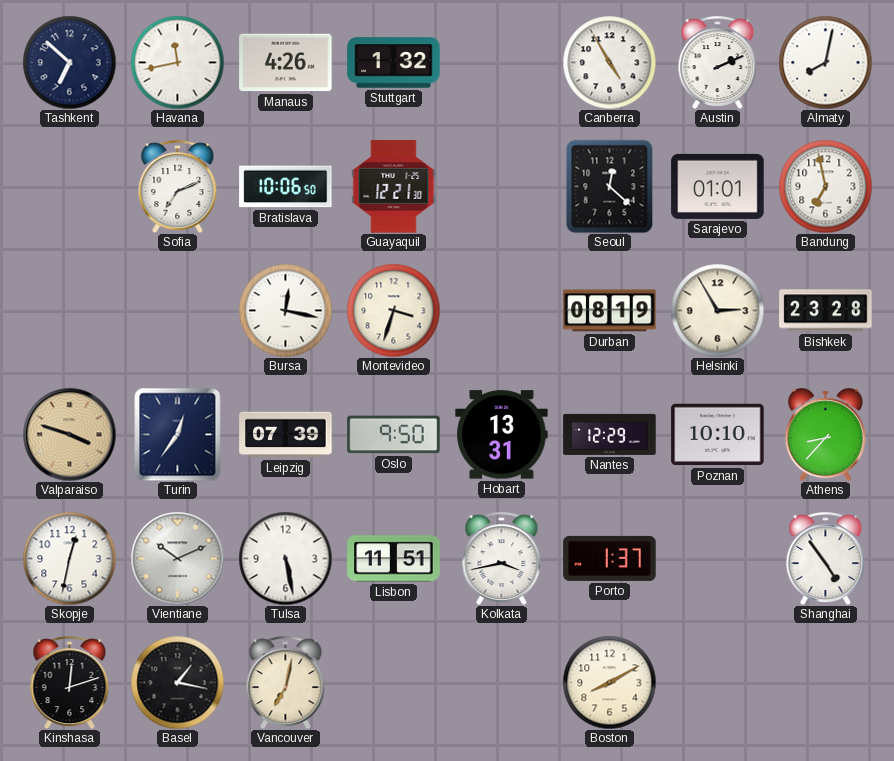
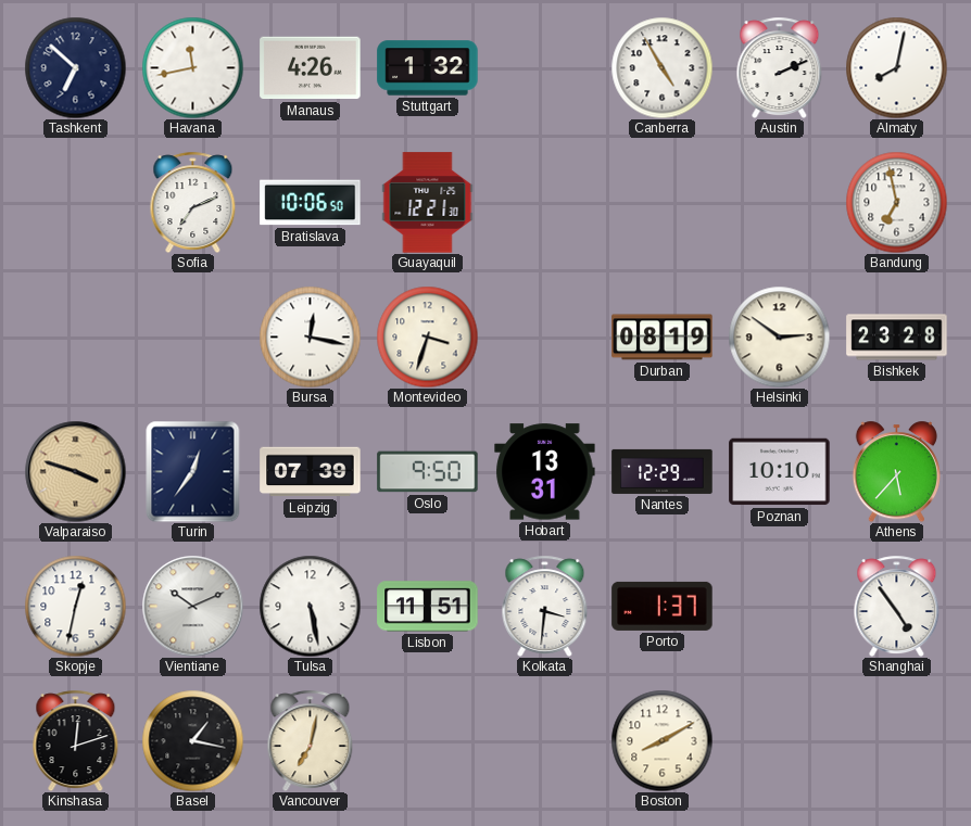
Seoul: 12:22 -> none
Sarajevo: 01:01 -> none
Helsinki: 2:55 -> 2:51
Athens: 8:37 -> 5:37
Kolkata: 3:43 -> 3:31
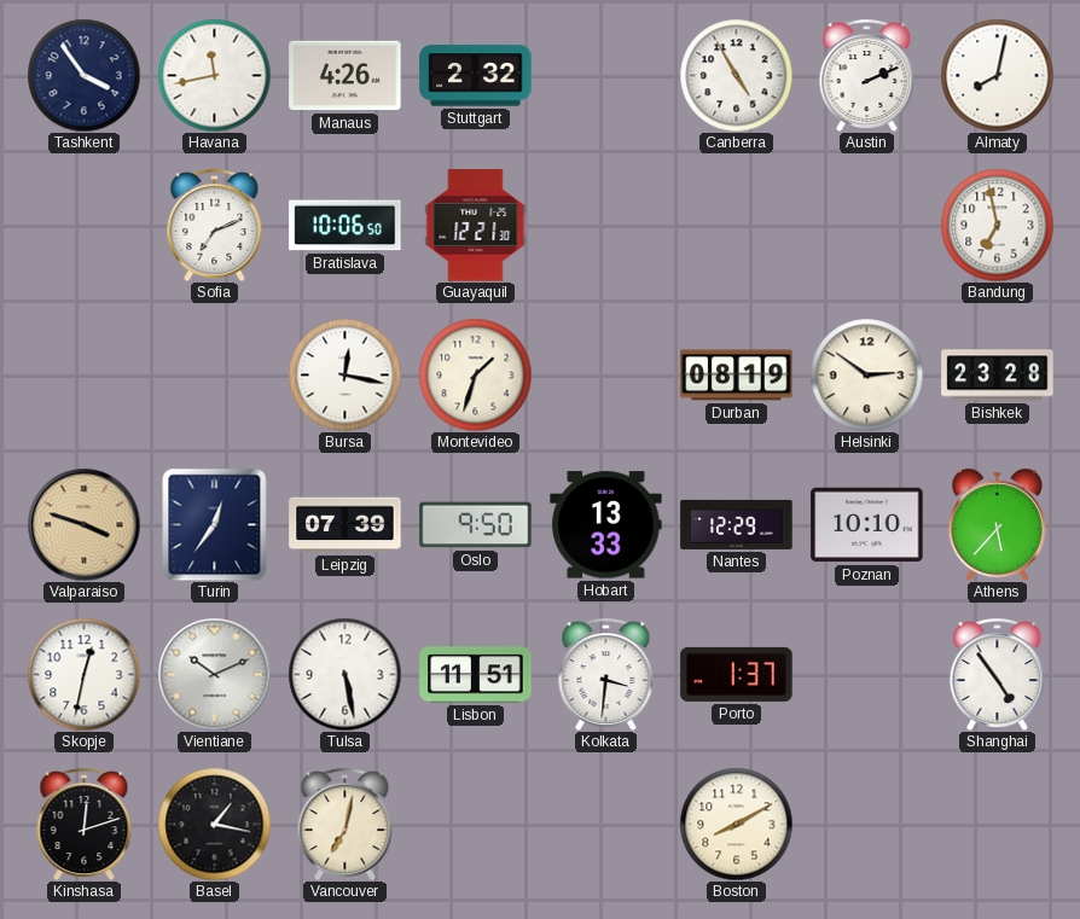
Tashkent: 6:52 -> 3:54
Stuttgart: 1:32 -> 2:32
Montevideo: 3:33 -> 1:33
Hobart: 13:31 -> 13:33
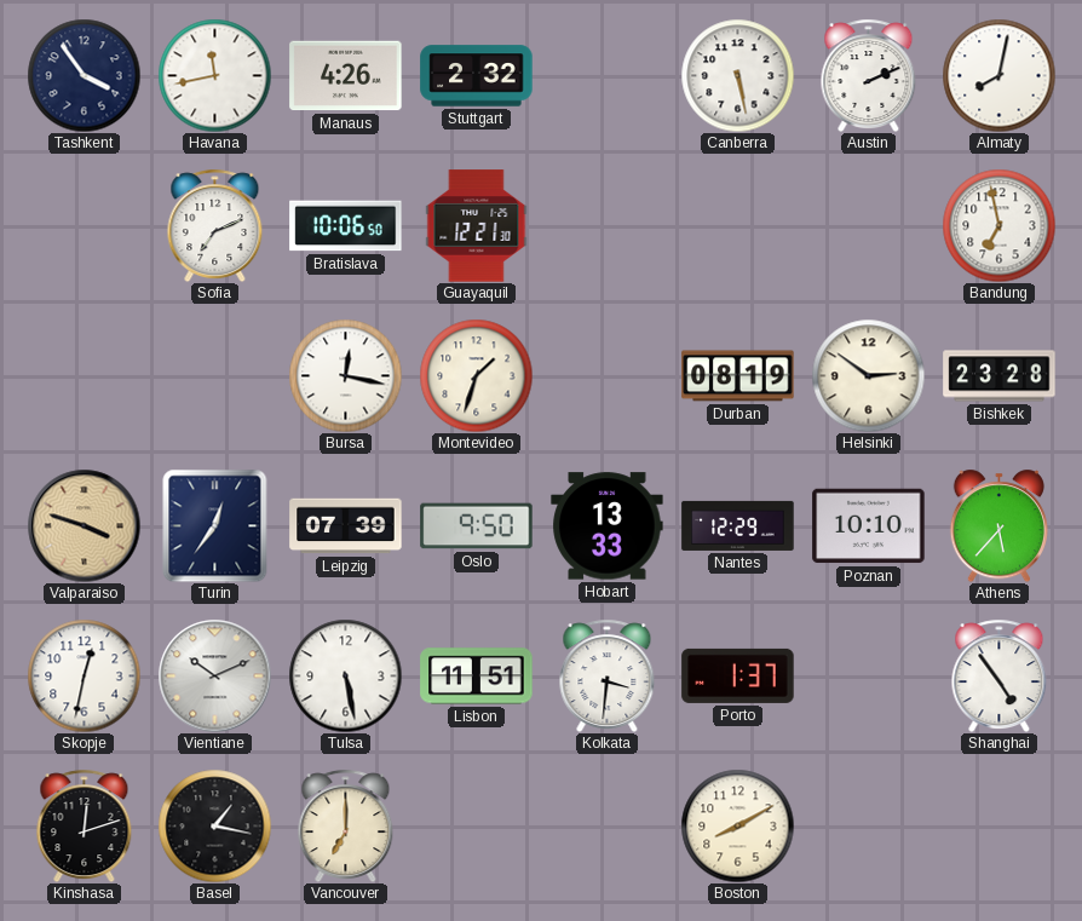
Canberra: 4:55 -> 5:28
Vancouver: 7:02 -> 7:00
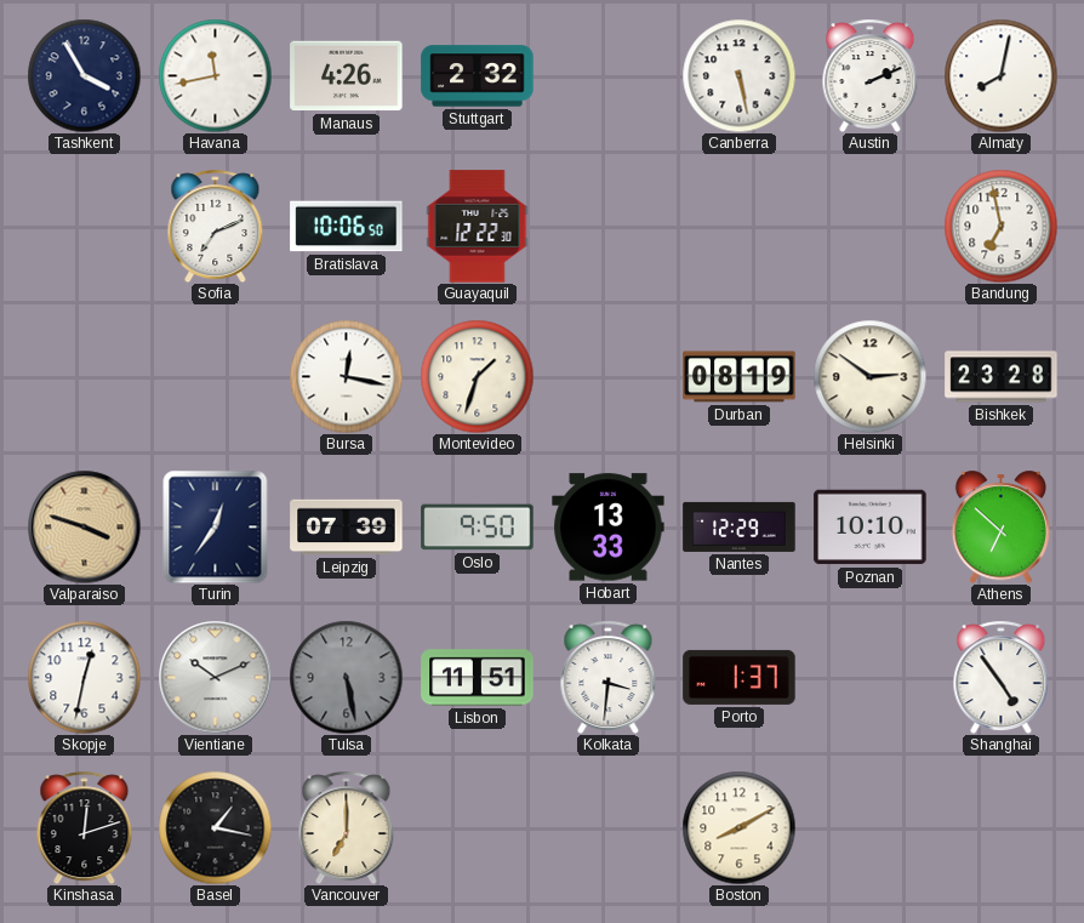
Tashkent: 3:54 -> 3:55
Guayaquil: 12:21 -> 12:22
Athens: 5:37 -> 6:52
Tulsa dial: white -> grey
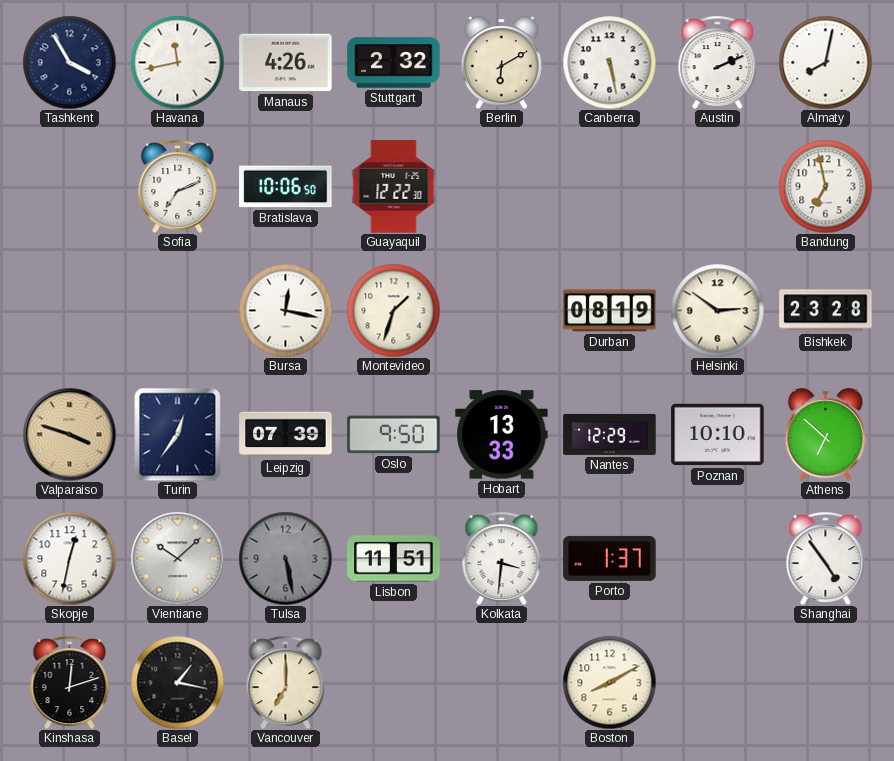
Berlin: none -> 6:10
Vientiane: 10:11 -> 10:08
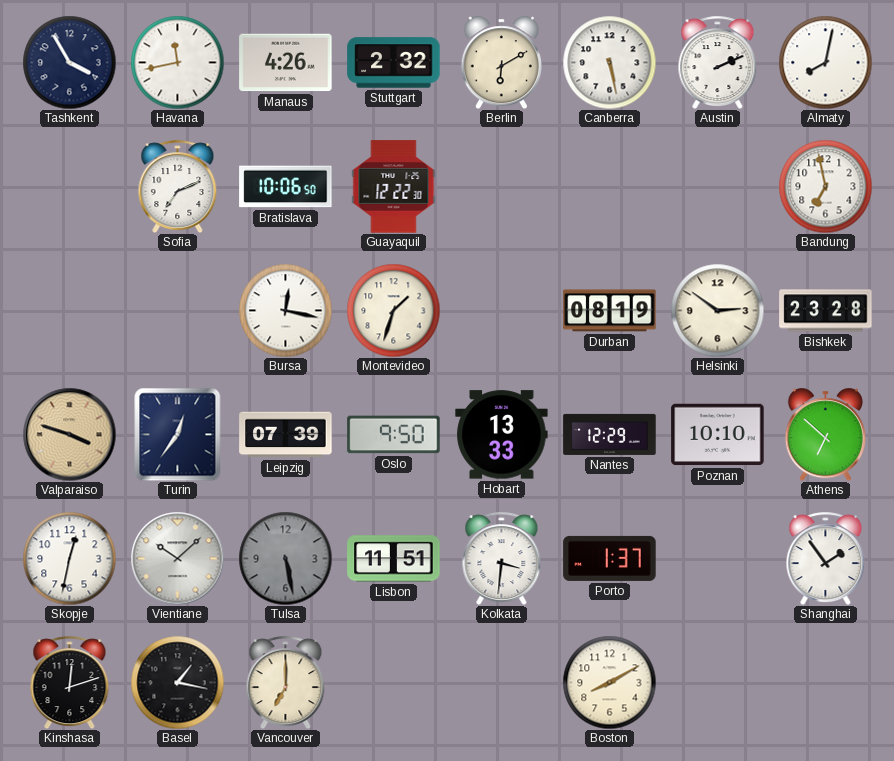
Shanghai: 4:54 -> 1:54
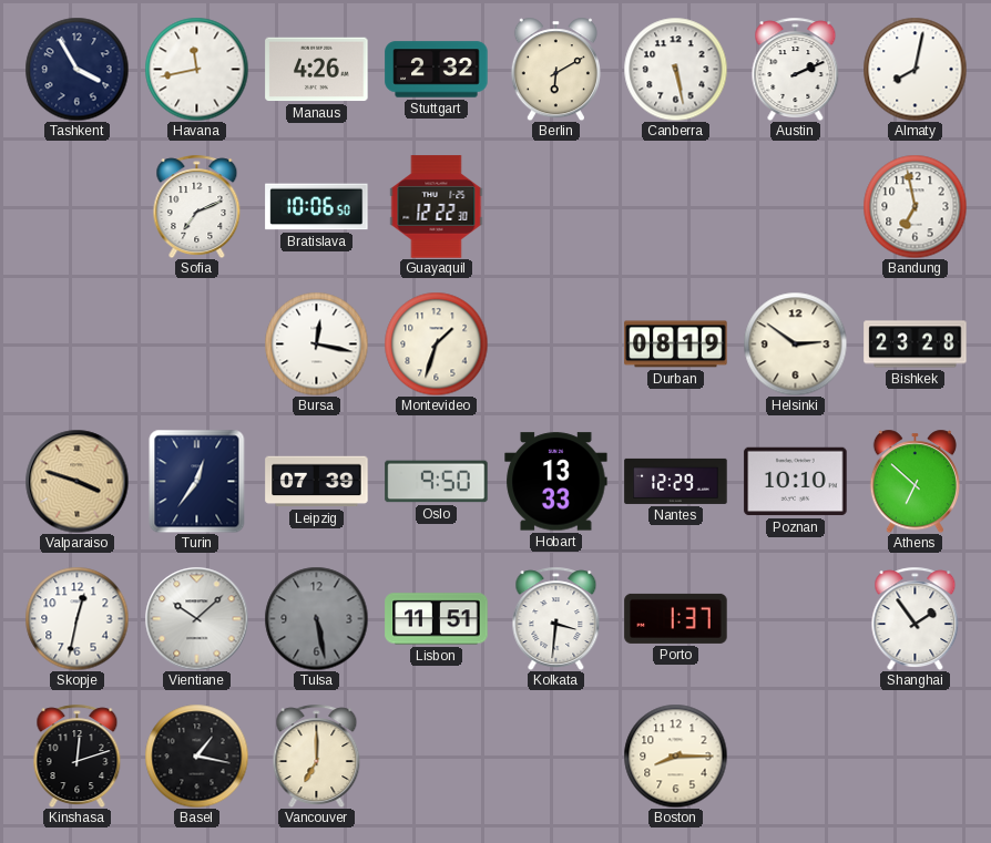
Boston: 8:10 -> 8:15
